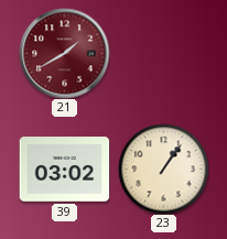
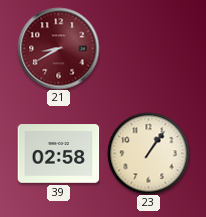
21: 1:40 -> 8:40
39: 03:02 -> 02:58
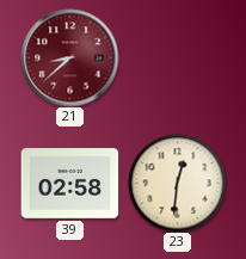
21: 8:40 -> 8:38
23: 1:06 -> 12:31
